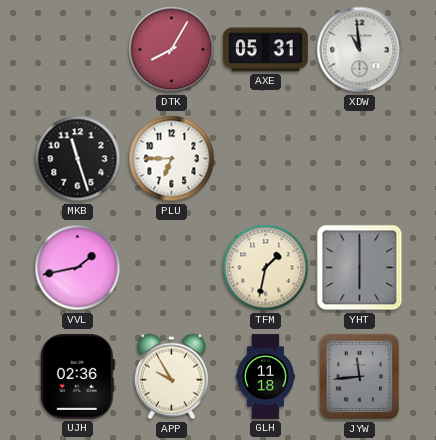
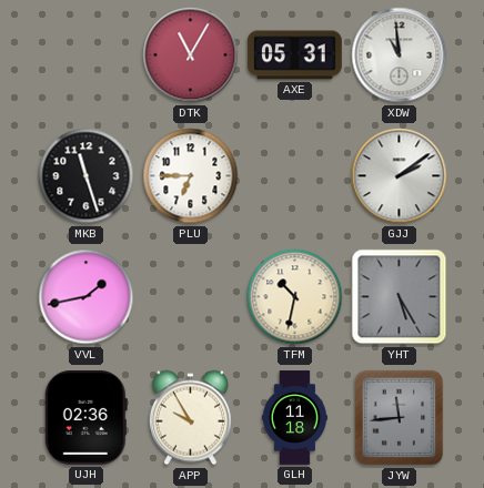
DTK: 8:05 -> 11:05
GJJ: none -> 2:09
TFM: 1:32 -> 10:32
YHT: 6:00 -> 5:25
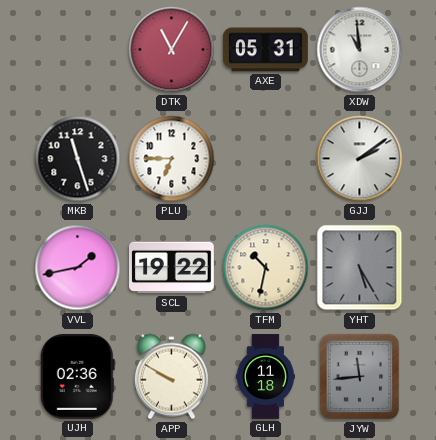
SCL: none -> 19:22
APP: 9:55 -> 9:50
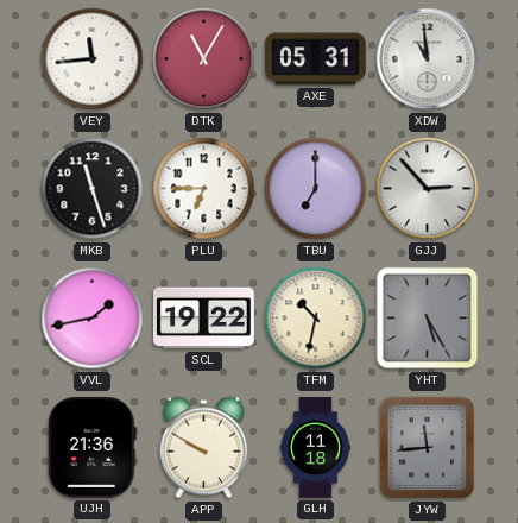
VEY: none -> 11:44
TBU: none -> 7:00
GJJ: 2:09 -> 2:53
UJH: 02:36 -> 21:36
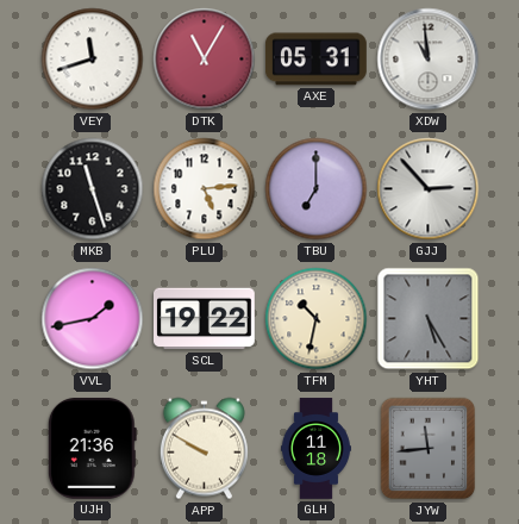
VEY: 11:44 -> 11:42
PLU: 6:45 -> 5:14
